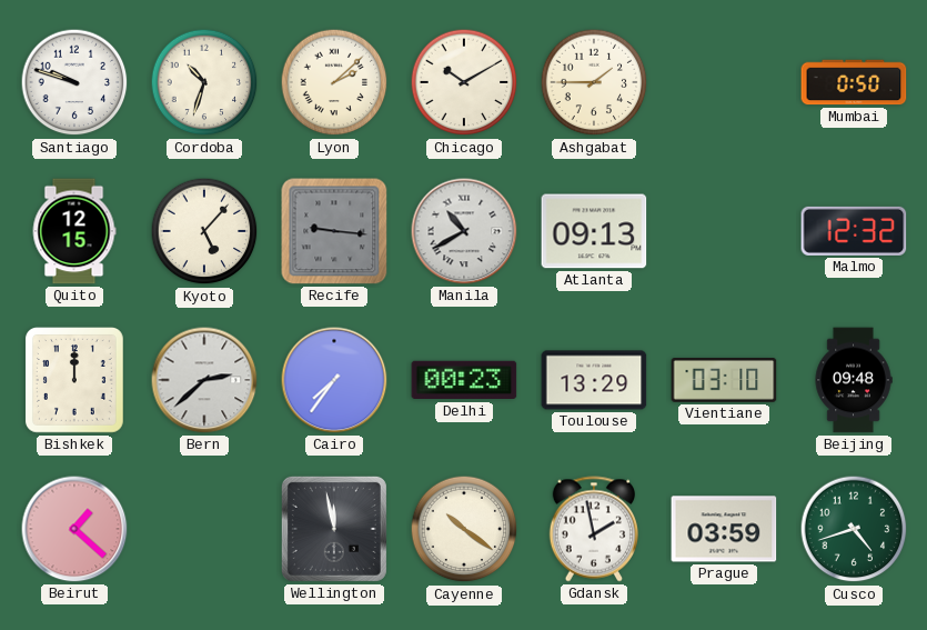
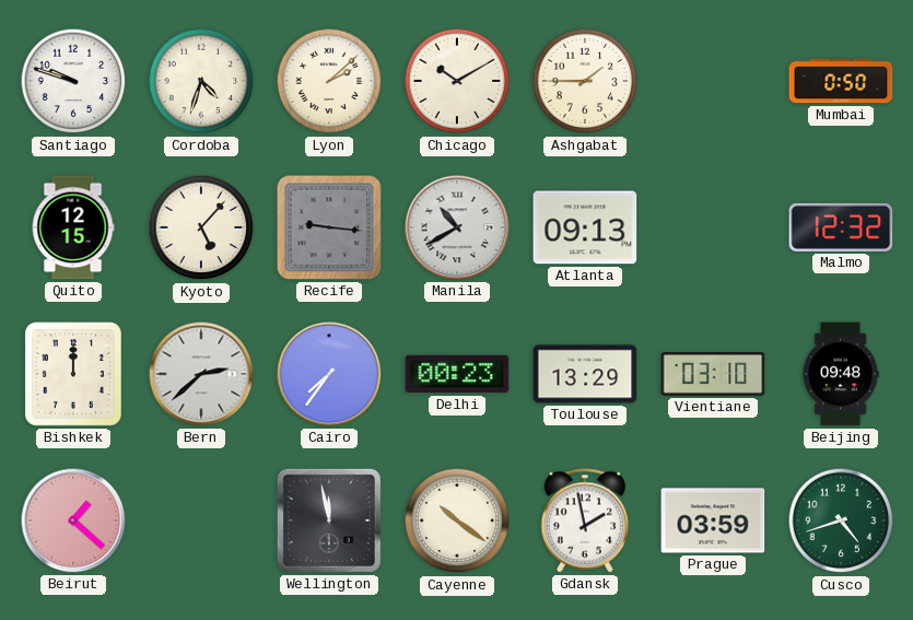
Cordoba: 10:33 -> 4:33
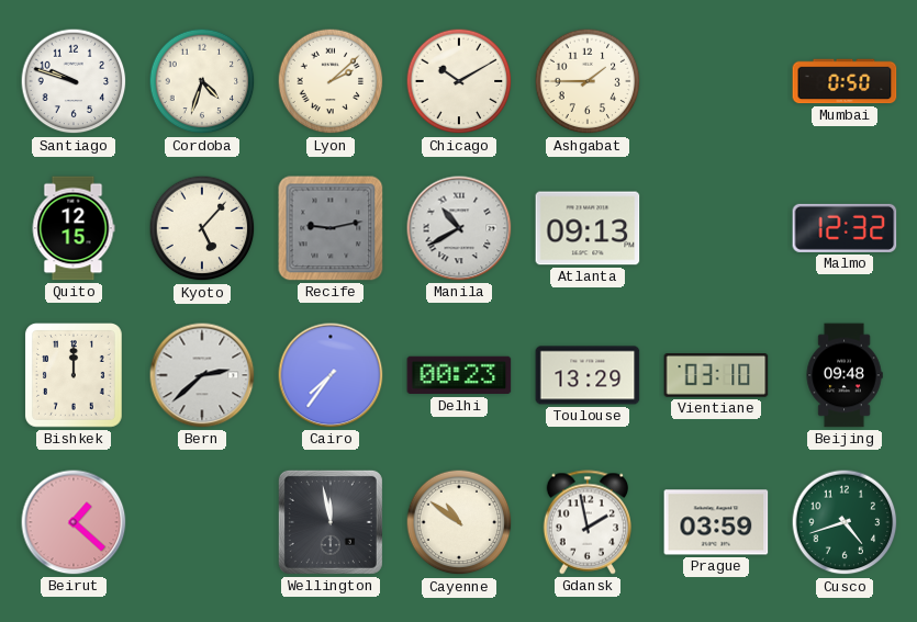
Recife: 9:16 -> 9:13
Cayenne: 10:21 -> 10:51
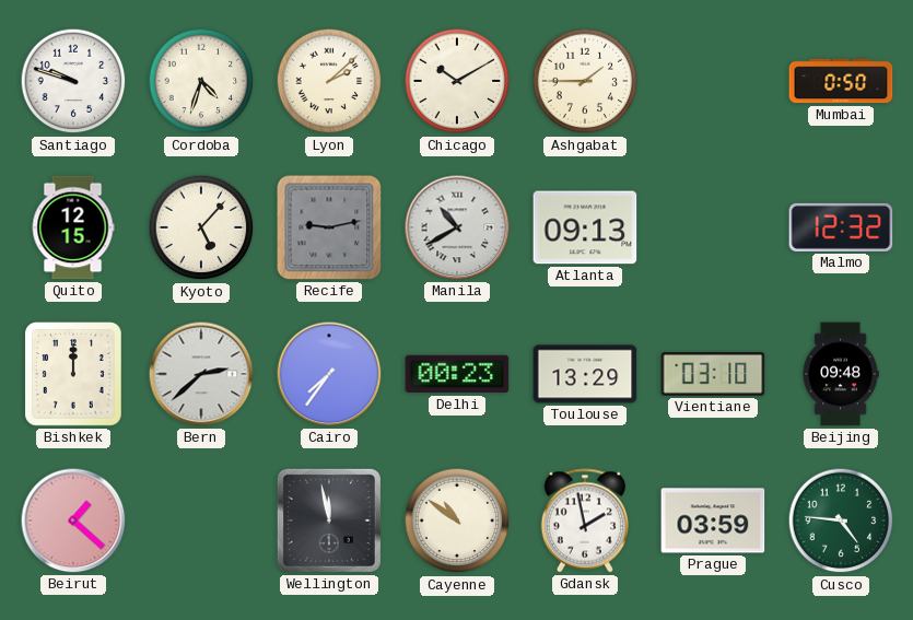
Cusco: 4:42 -> 4:46
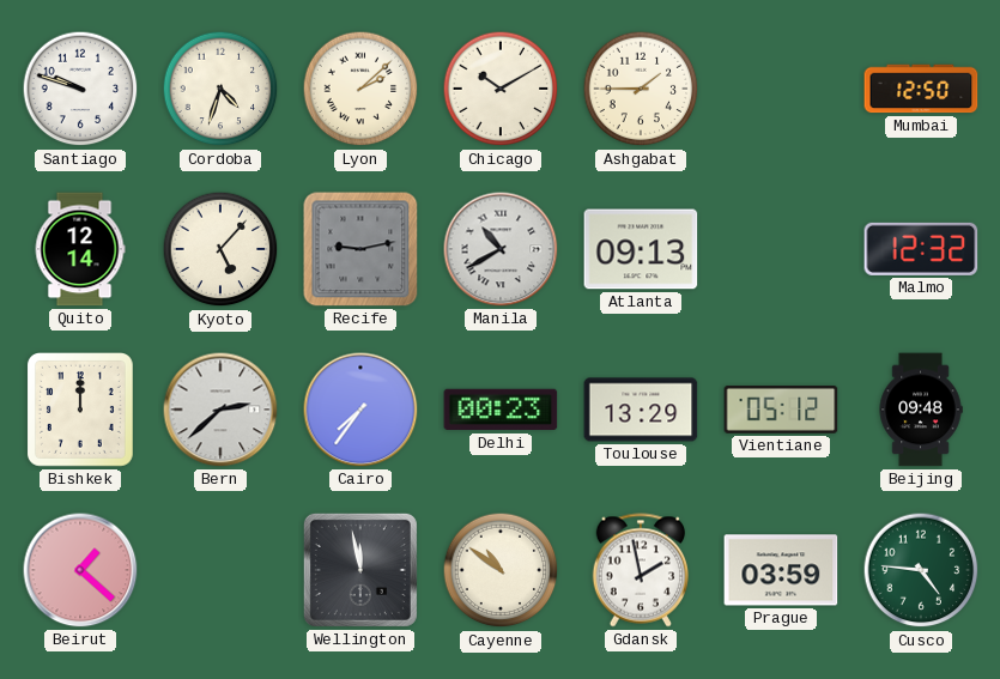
Mumbai: 0:50 -> 12:50
Quito: 12:15 -> 12:14
Vientiane: 03:10 -> 05:12
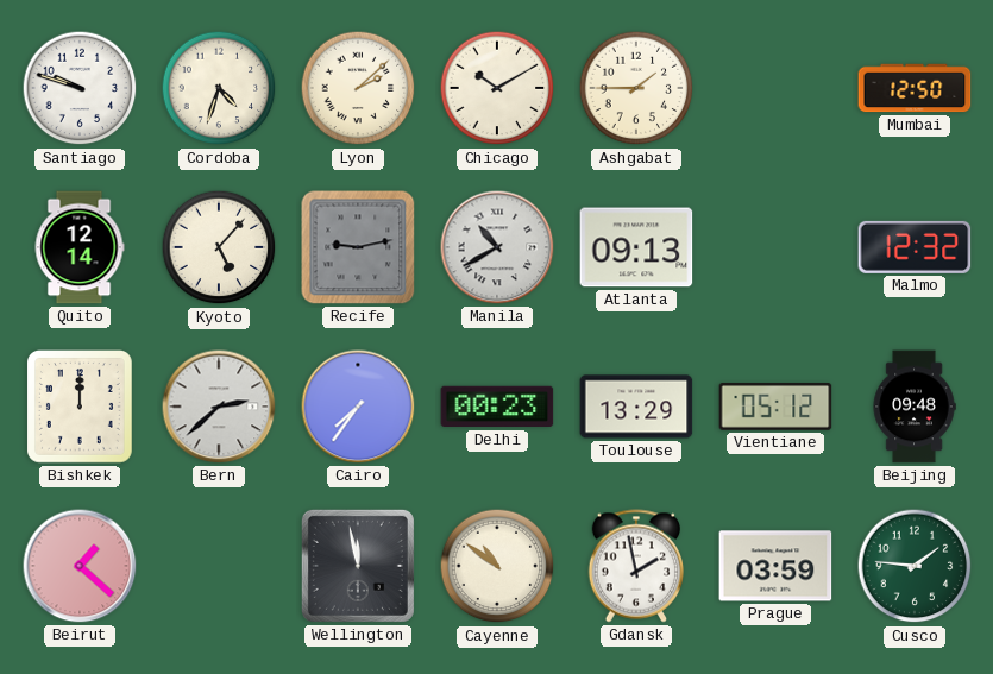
Cusco: 4:46 -> 1:46
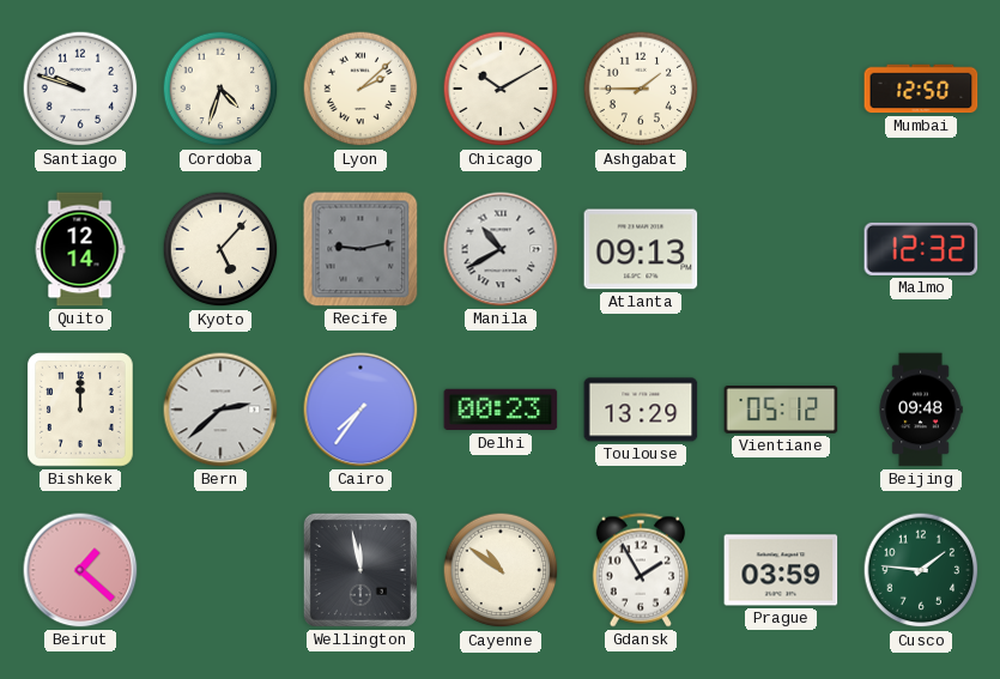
Gdansk: 1:58 -> 1:55
